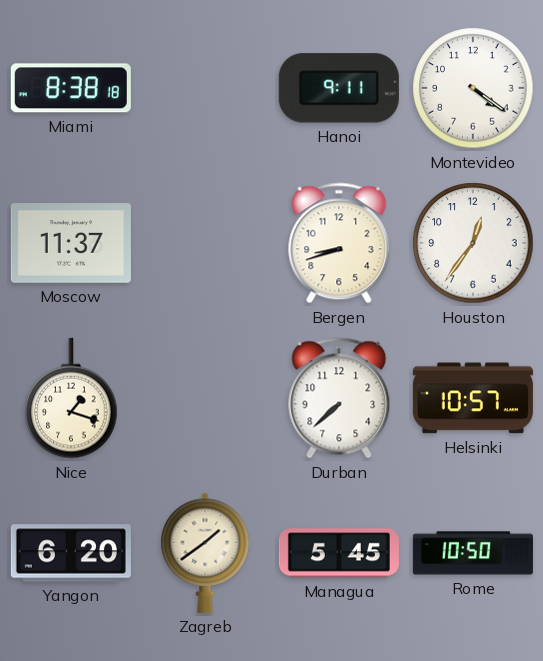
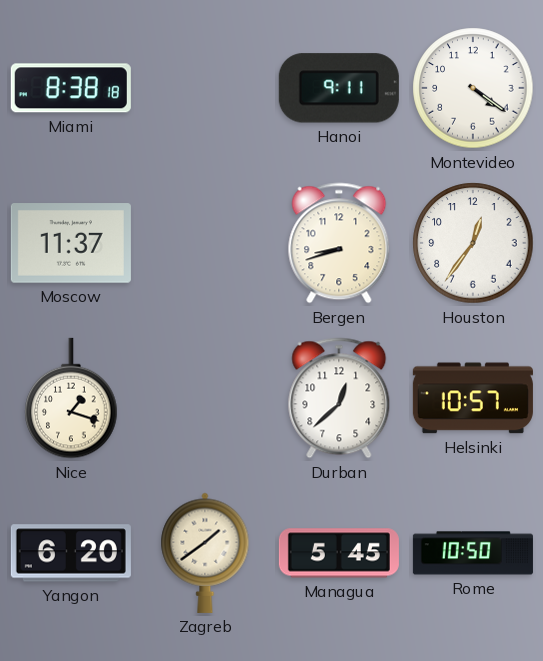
Durban: 7:38 -> 12:38
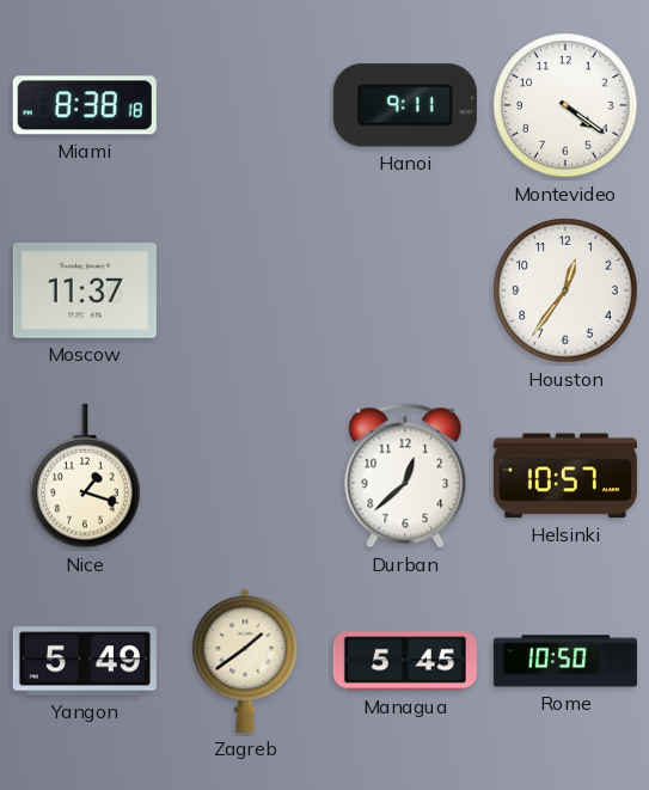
Bergen: 8:42 -> none
Yangon: 6:20 -> 5:49
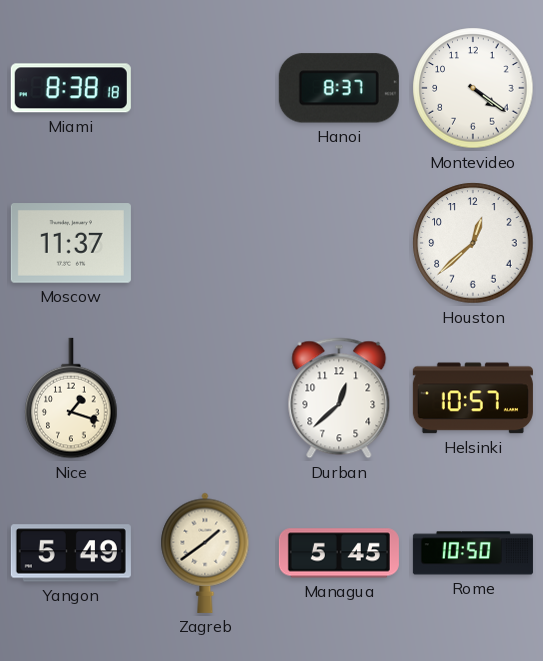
Hanoi: 9:11 -> 8:37
Houston: 12:36 -> 12:38
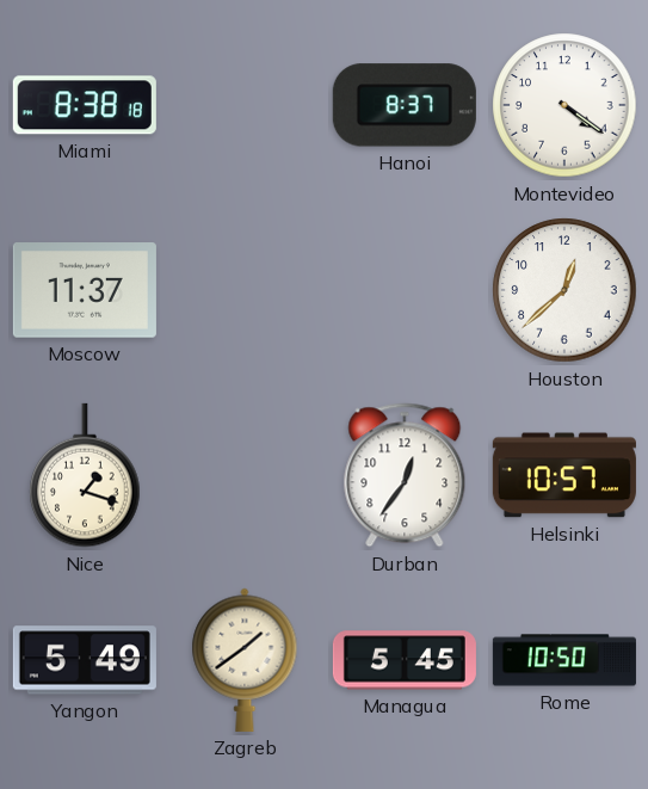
Durban: 12:38 -> 12:36
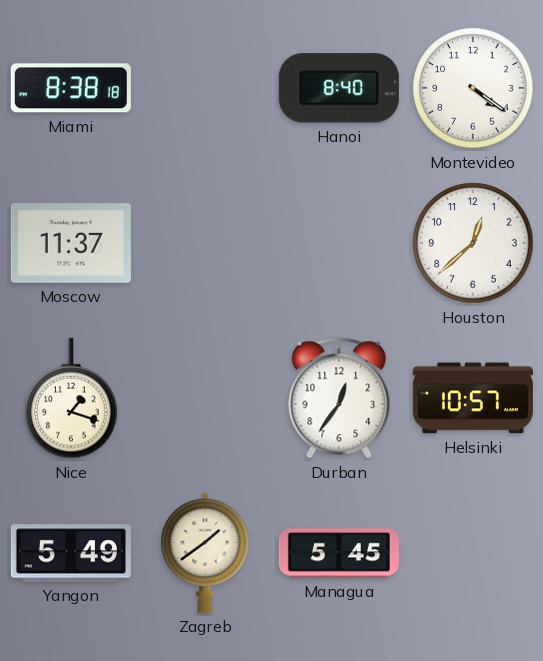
Hanoi: 8:37 -> 8:40
Rome: 10:50 -> none
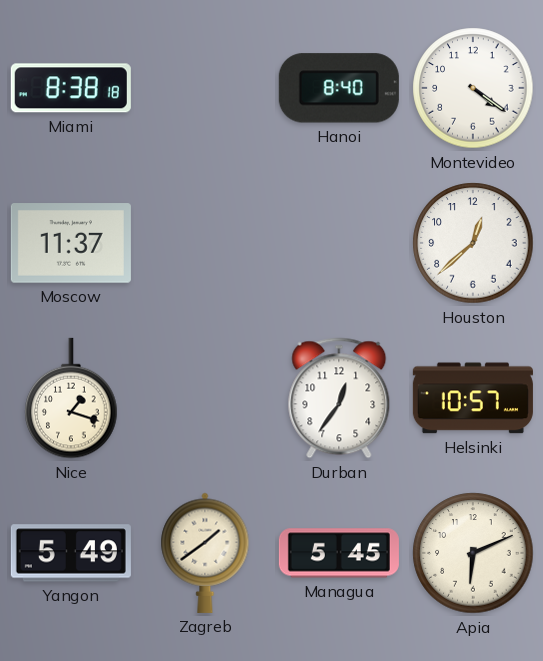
Apia: none -> 6:11
